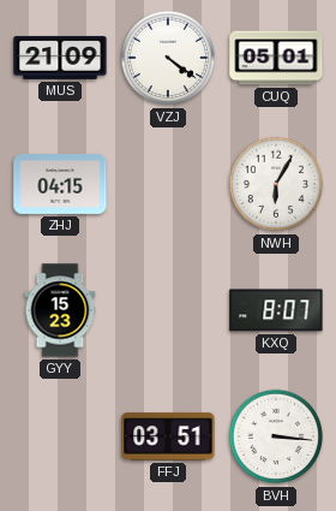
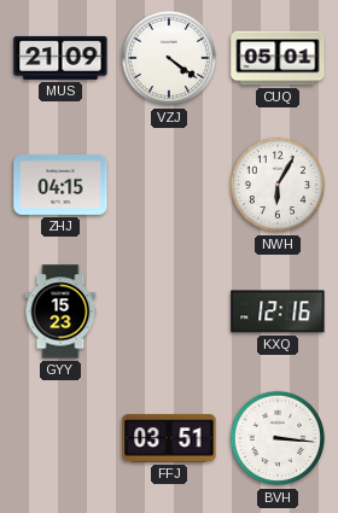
KXQ: 8:07 -> 12:16
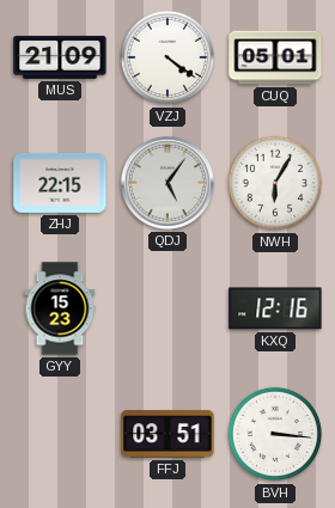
ZHJ: 04:15 -> 22:15
QDJ: none -> 5:06
